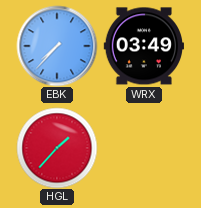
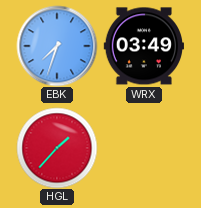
EBK: 7:37 -> 7:33
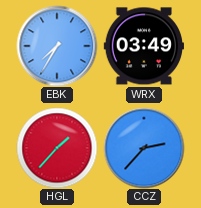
EBK: 7:33 -> 7:35
CCZ: none -> 2:37
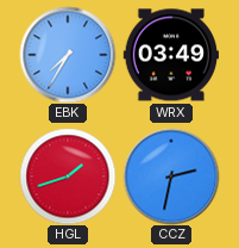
HGL: 1:37 -> 1:42
CCZ: 2:37 -> 2:32
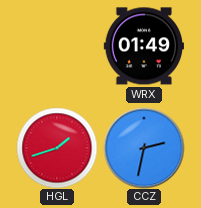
EBK: 7:35 -> none
WRX: 03:49 -> 01:49
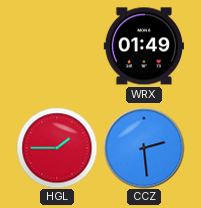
HGL: 1:42 -> 1:45
CCZ: 2:32 -> 2:29
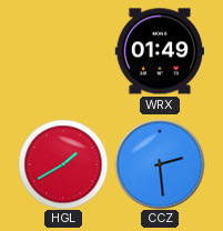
HGL: 1:45 -> 1:40
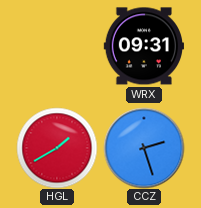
WRX: 01:49 -> 09:31
CCZ: 2:29 -> 2:27
